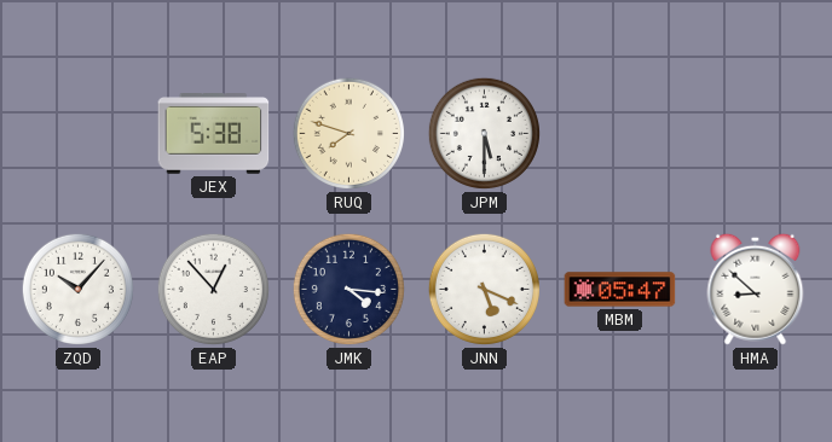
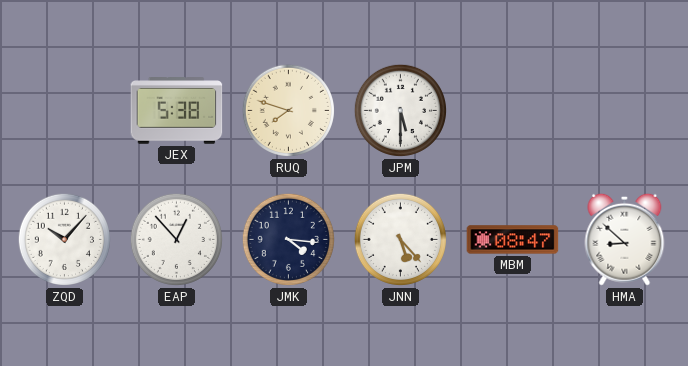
JNN: 5:19 -> 5:23
MBM: 05:47 -> 08:47
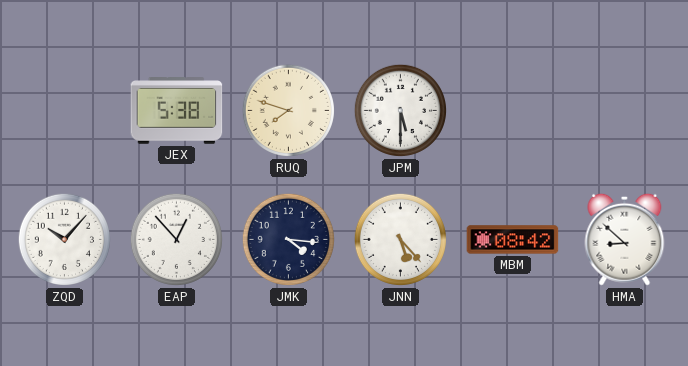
MBM: 08:47 -> 08:42
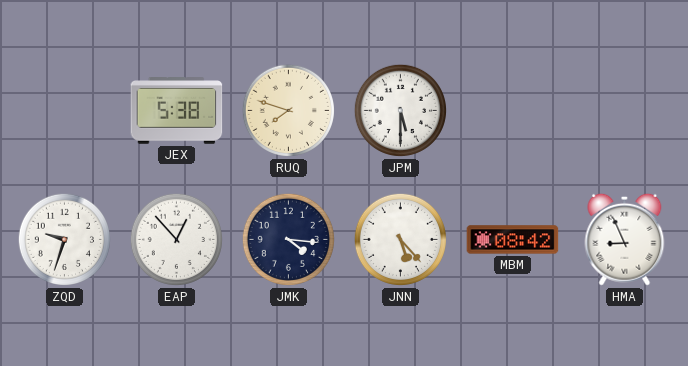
ZQD: 10:07 -> 9:33
HMA: 8:52 -> 8:56
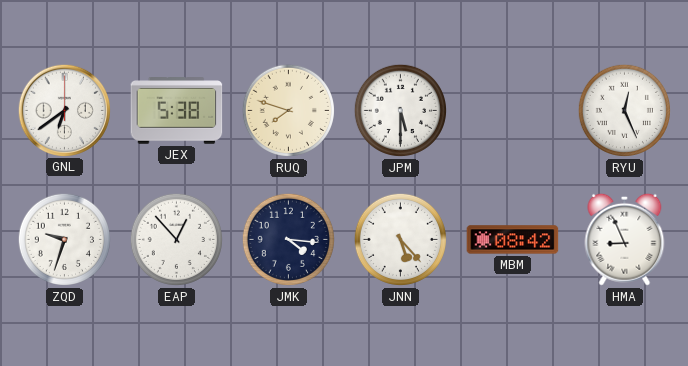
GNL: none -> 6:39
RYU: none -> 12:26
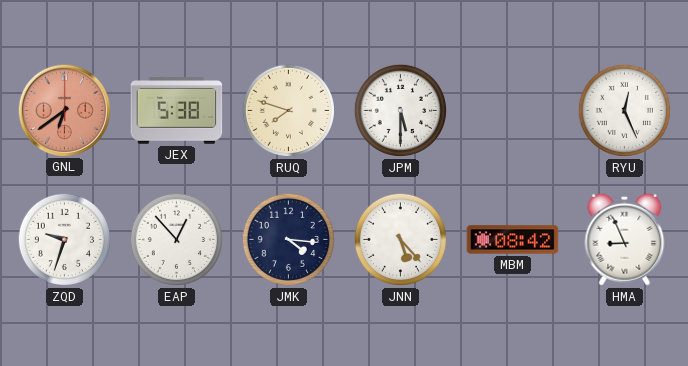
GNL dial: white -> salmon
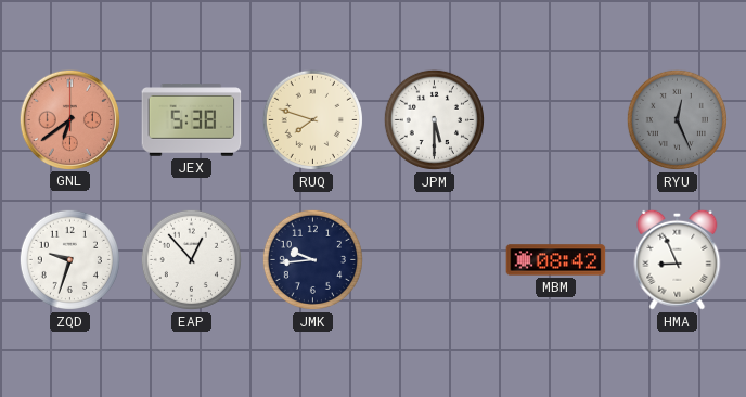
RYU dial: white -> grey
JMK: 4:16 -> 9:44
JNN: 5:23 -> none
